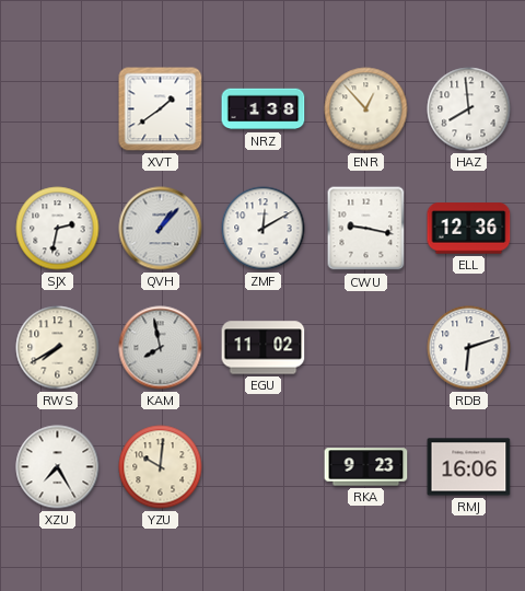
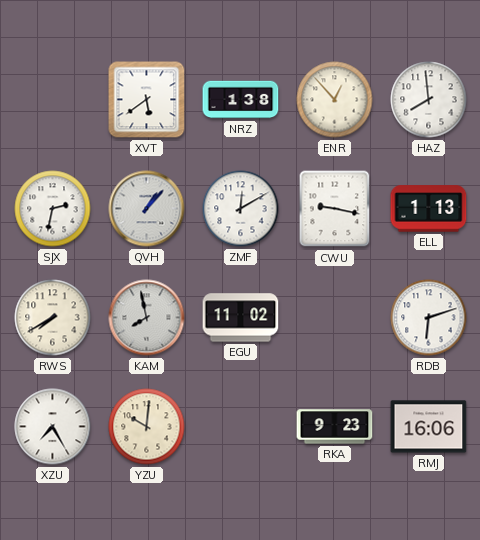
XVT: 1:39 -> 5:39
ELL: 12:36 -> 1:13
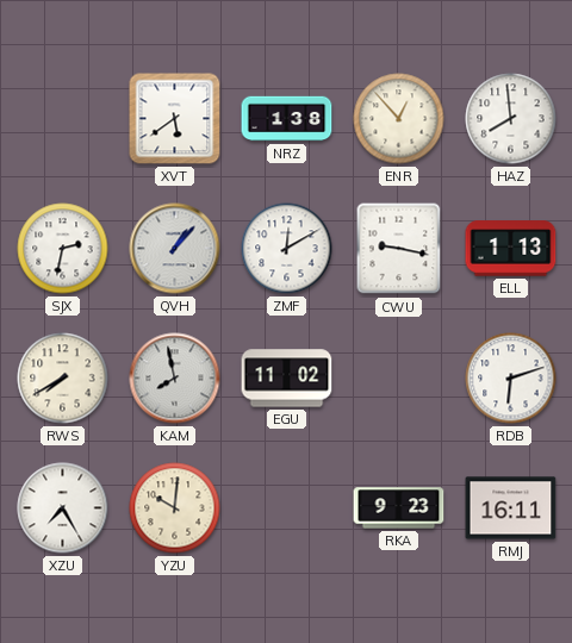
RMJ: 16:06 -> 16:11
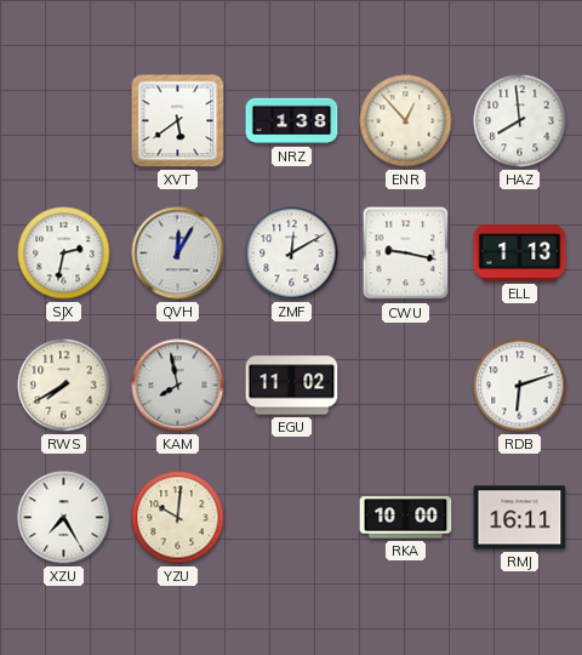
QVH: 1:07 -> 12:05
RKA: 9:23 -> 10:00
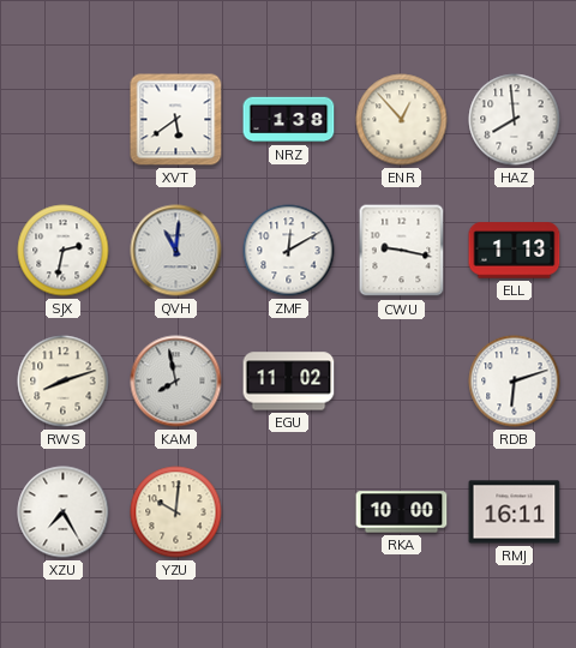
QVH: 12:05 -> 11:01
RWS: 7:40 -> 8:12
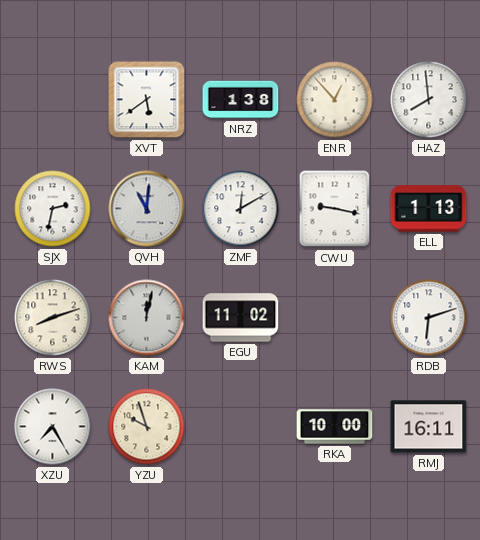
KAM: 7:58 -> 12:02
YZU: 10:01 -> 9:57
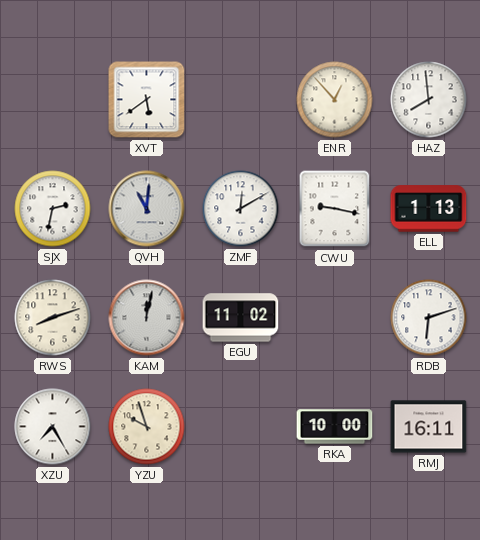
NRZ: 1:38 -> none
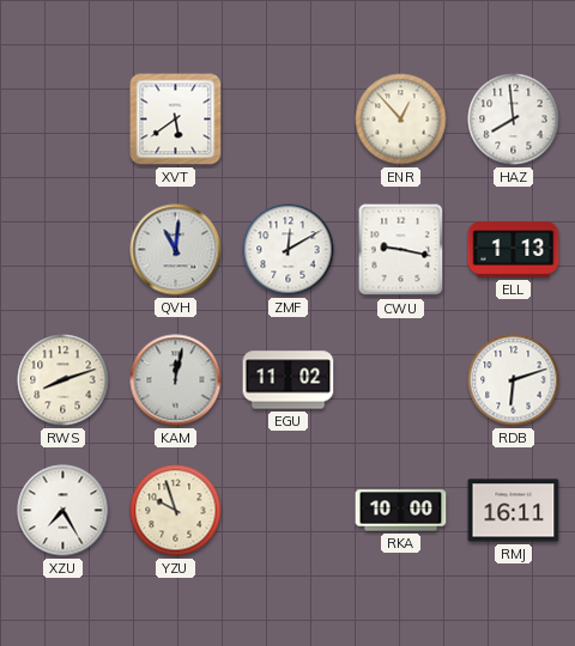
SJX: 2:32 -> none
